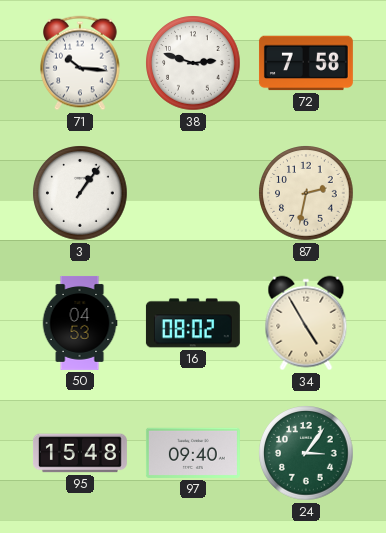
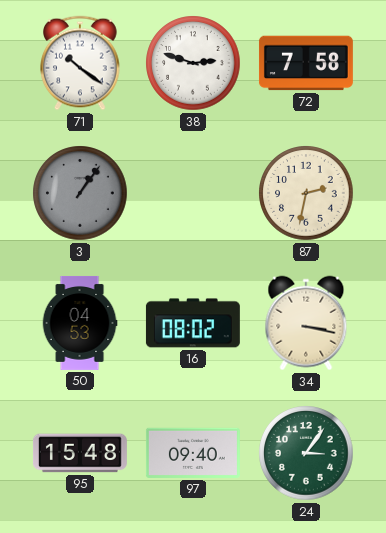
71: 10:16 -> 10:21
3 dial: white -> grey
34: 4:55 -> 3:17
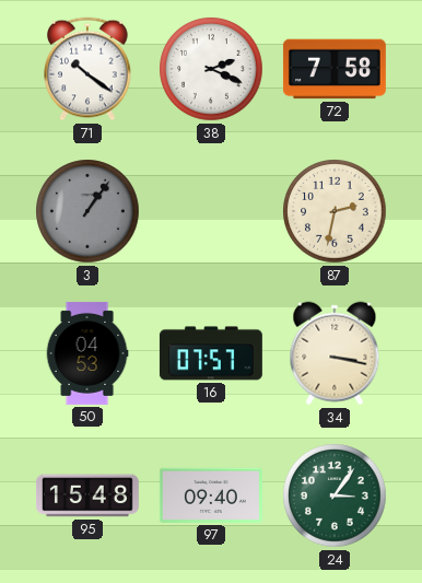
38: 2:48 -> 2:19
16: 08:02 -> 07:57
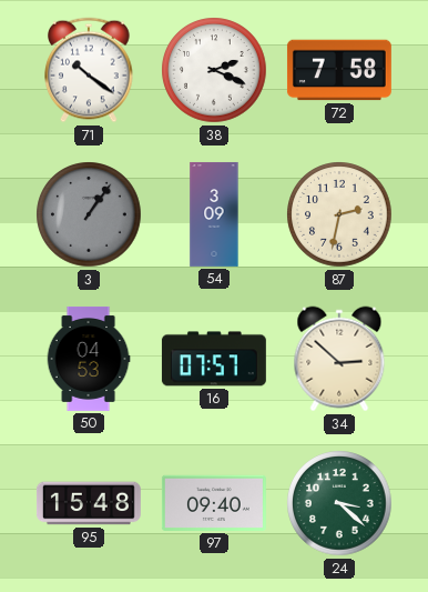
54: none -> 3:09
34: 3:17 -> 2:52
24: 3:06 -> 3:22
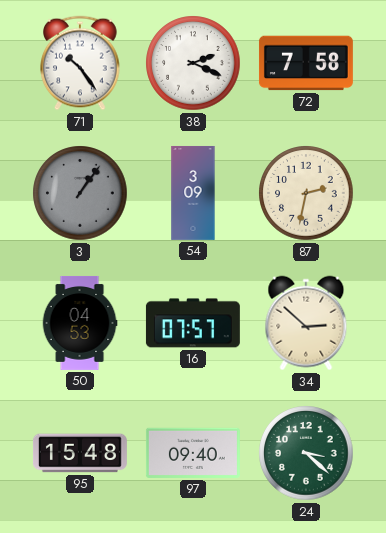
71: 10:21 -> 10:24
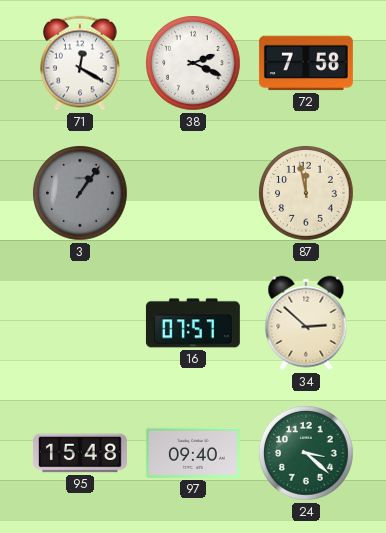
71: 10:24 -> 12:20
54: 3:09 -> none
87: 2:32 -> 11:58
50: 04:53 -> none
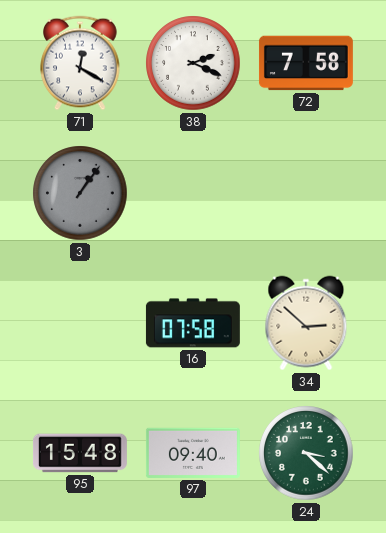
87: 11:58 -> none
16: 07:57 -> 07:58
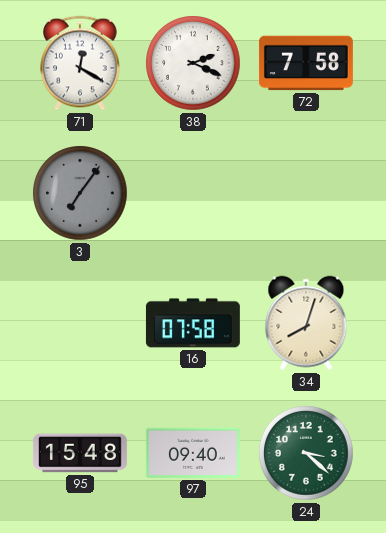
3: 1:06 -> 7:06
34: 2:52 -> 8:03
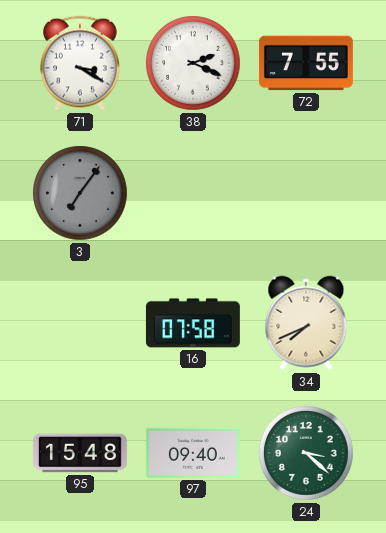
71: 12:20 -> 3:20
72: 7:58 -> 7:55
34: 8:03 -> 7:41
